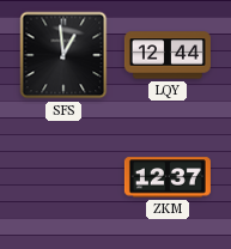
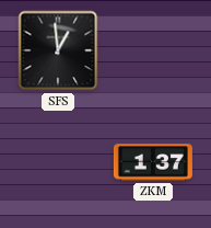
LQY: 12:44 -> none
ZKM: 12:37 -> 1:37
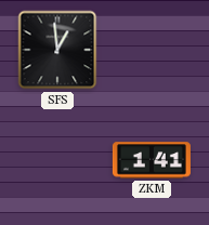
ZKM: 1:37 -> 1:41
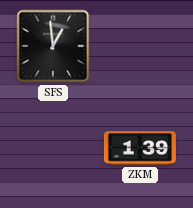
ZKM: 1:41 -> 1:39
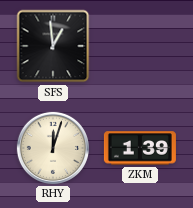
RHY: none -> 12:03
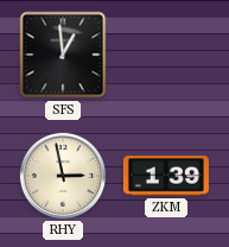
RHY: 12:03 -> 2:58
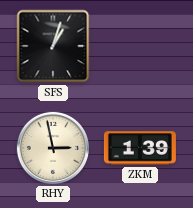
SFS: 12:59 -> 1:03
